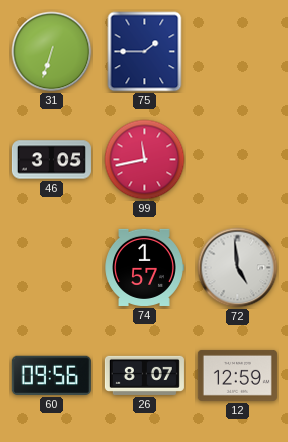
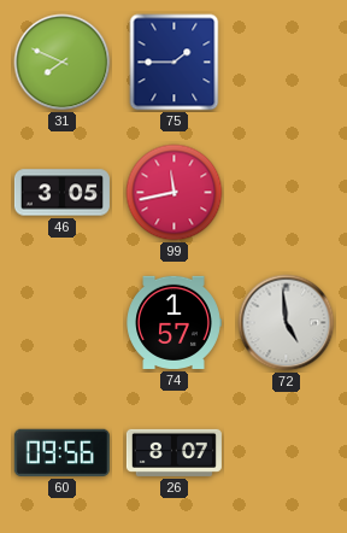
31: 6:33 -> 7:49
12: 12:59 -> none
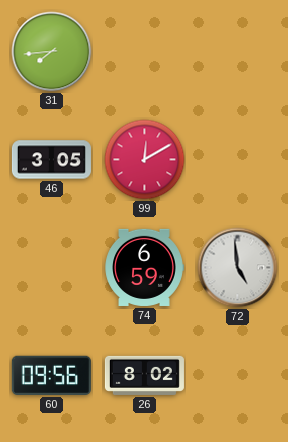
31: 7:49 -> 7:44
75: 1:45 -> none
99: 11:43 -> 12:10
74: 1:57 -> 6:59
26: 8:07 -> 8:02
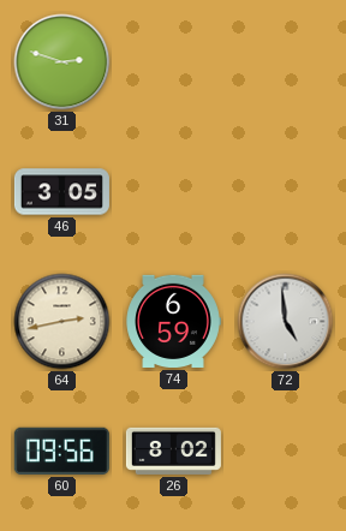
31: 7:44 -> 2:48
99: 12:10 -> none
64: none -> 2:43
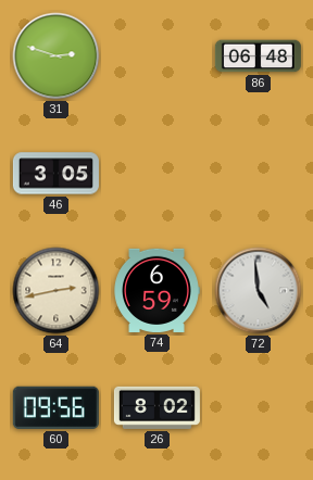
86: none -> 06:48
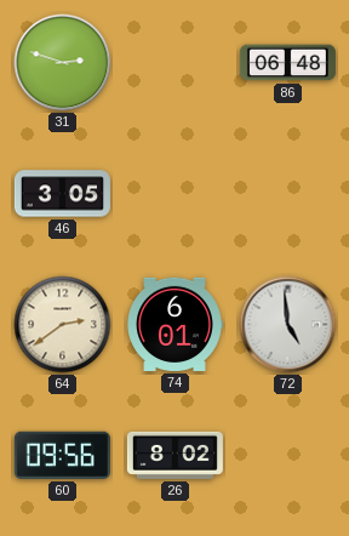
64: 2:43 -> 2:39
74: 6:59 -> 6:01
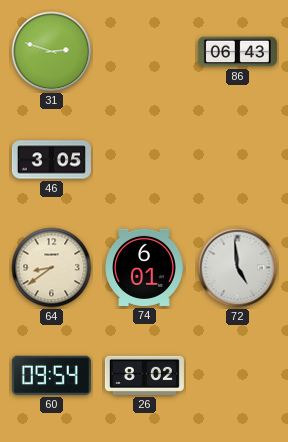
86: 06:48 -> 06:43
64: 2:39 -> 8:39
60: 09:56 -> 09:54
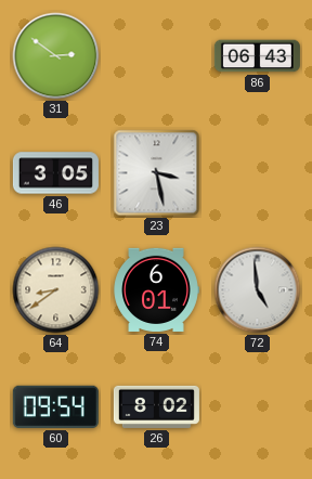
31: 2:48 -> 2:51
23: none -> 3:28
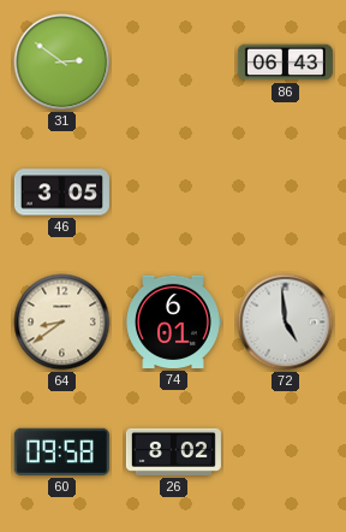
23: 3:28 -> none
60: 09:54 -> 09:58
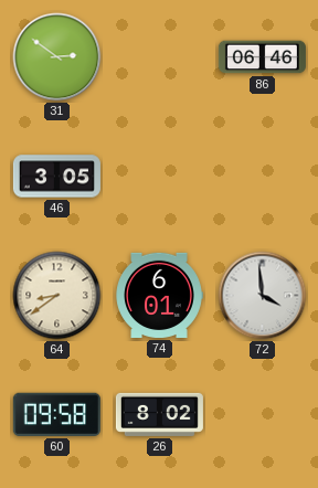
86: 06:43 -> 06:46
72: 4:59 -> 3:59
